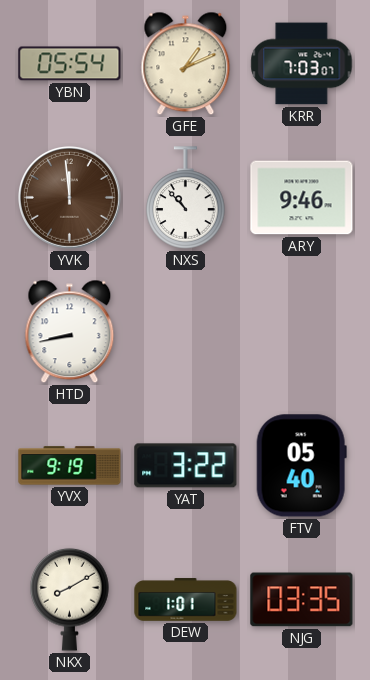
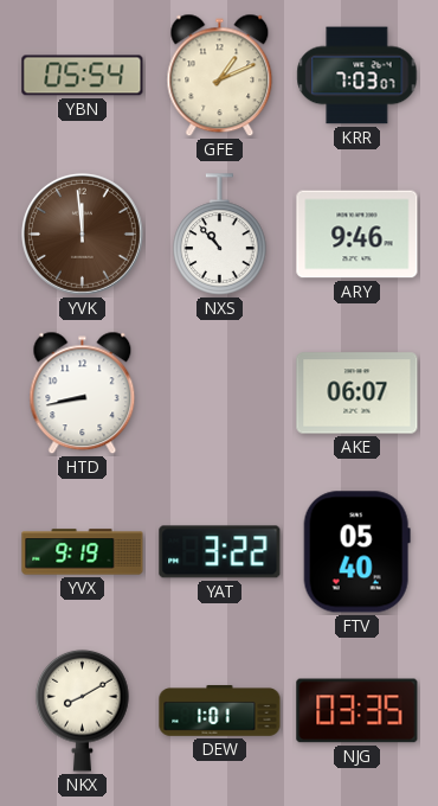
AKE: none -> 06:07
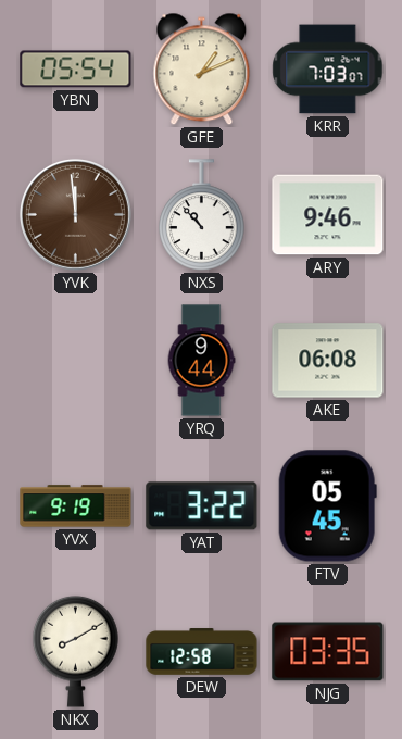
HTD: 8:43 -> none
YRQ: none -> 9:44
AKE: 06:07 -> 06:08
FTV: 05:40 -> 05:45
DEW: 1:01 -> 12:58
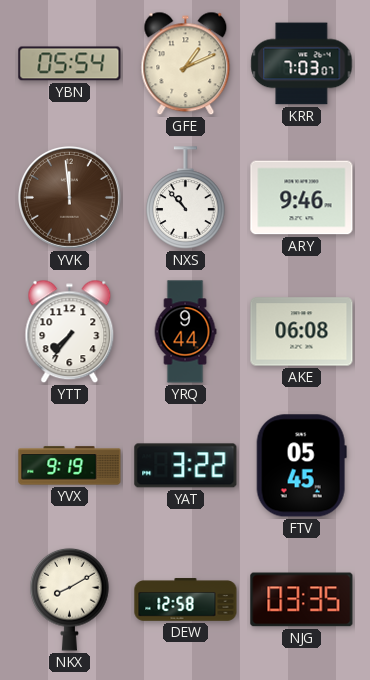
YTT: none -> 7:36
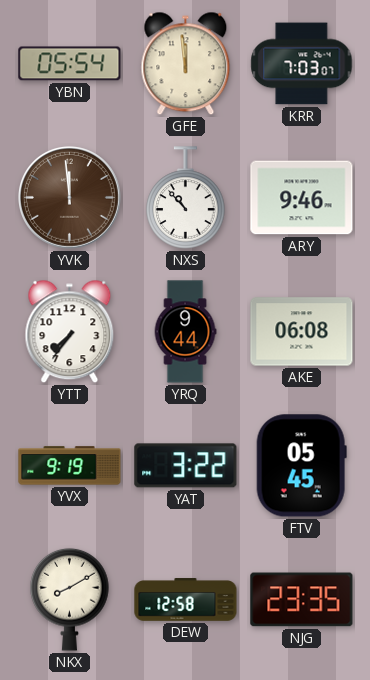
GFE: 1:11 -> 11:59
NJG: 03:35 -> 23:35
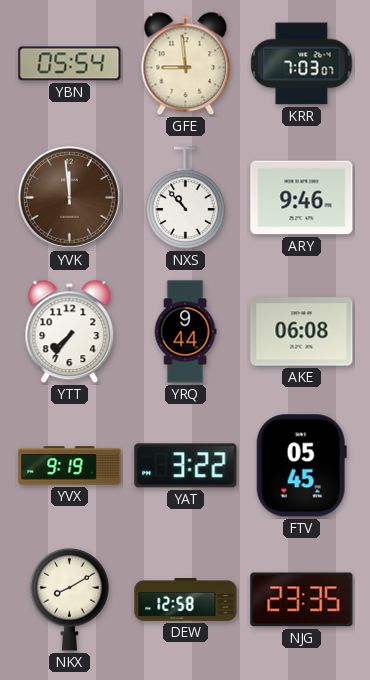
GFE: 11:59 -> 8:59
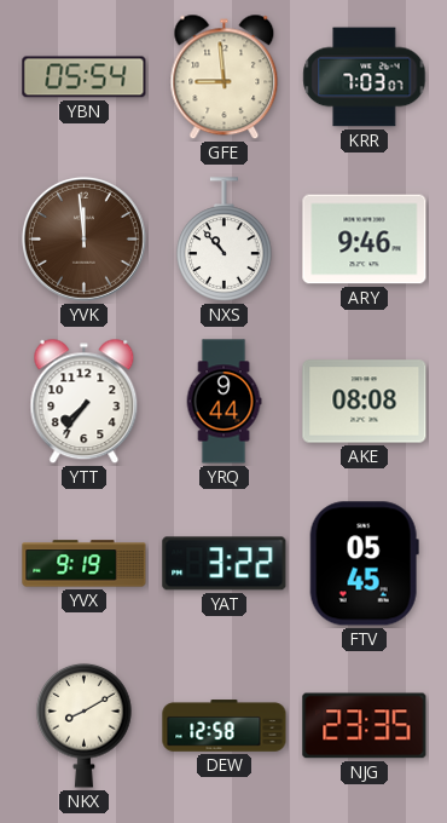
AKE: 06:08 -> 08:08
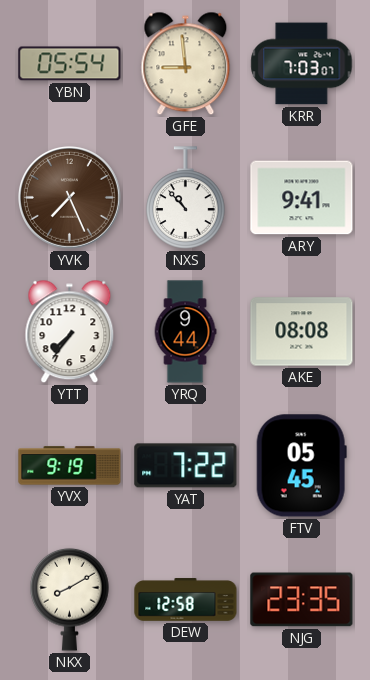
YVK: 11:59 -> 7:26
ARY: 9:46 -> 9:41
YAT: 3:22 -> 7:22
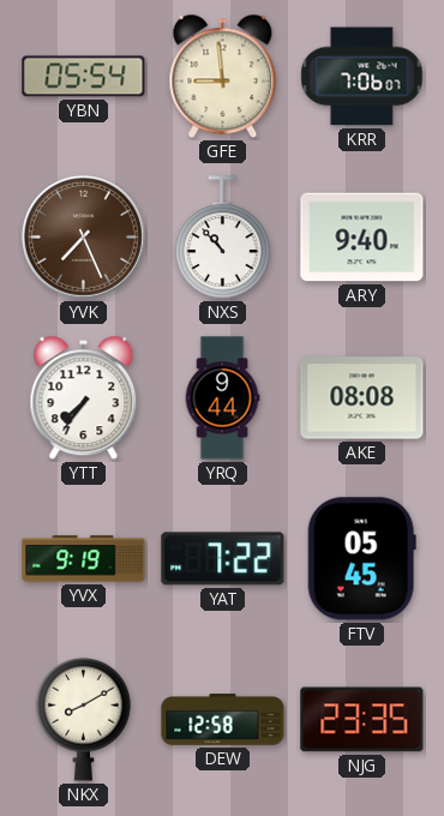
KRR: 7:03 -> 7:06
ARY: 9:41 -> 9:40
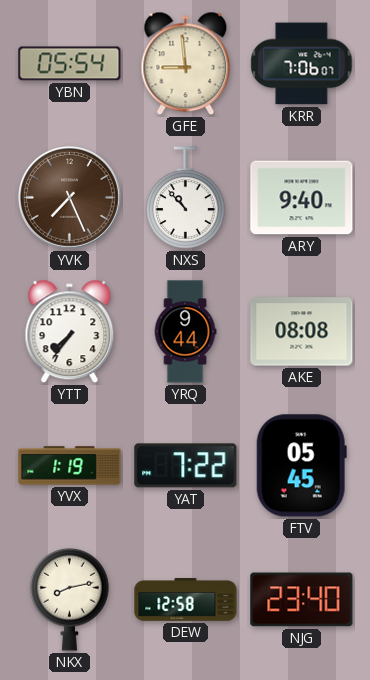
YVX: 9:19 -> 1:19
NKX: 8:10 -> 8:13
NJG: 23:35 -> 23:40
